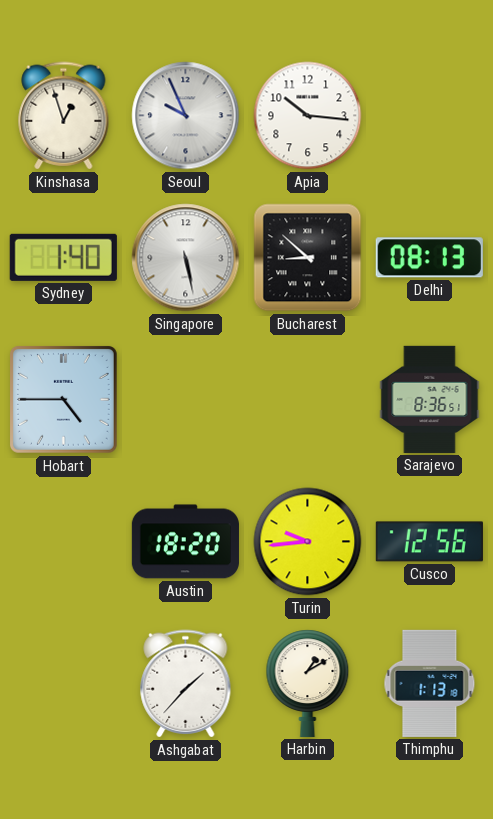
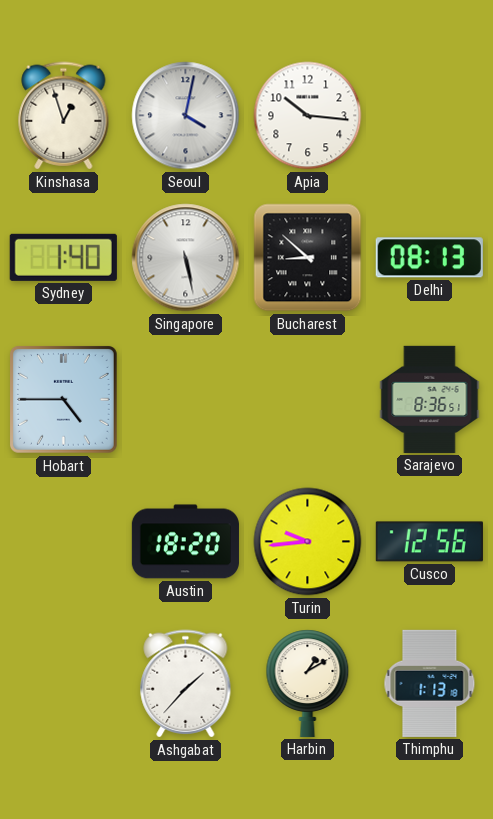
Seoul: 9:56 -> 4:02
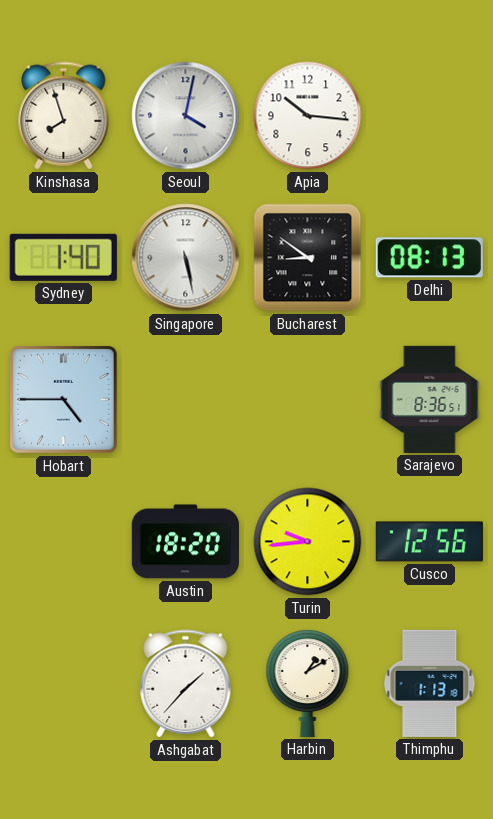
Kinshasa: 12:57 -> 7:57
Bucharest: 8:52 -> 8:51
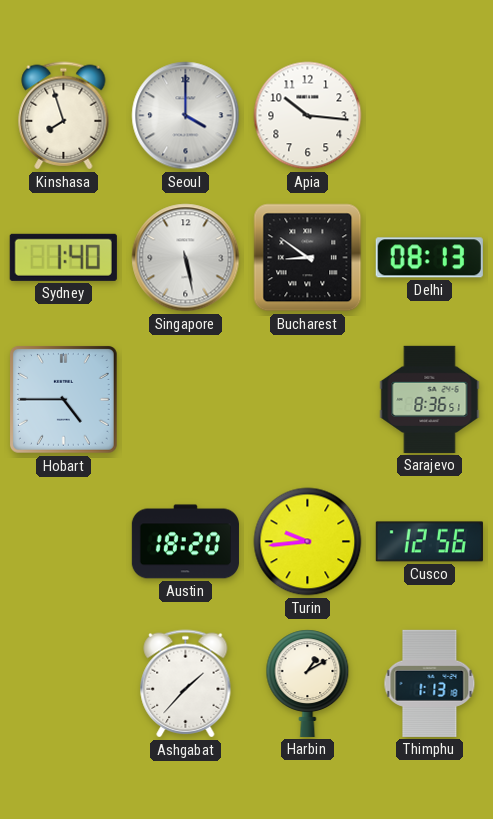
Seoul: 4:02 -> 4:00
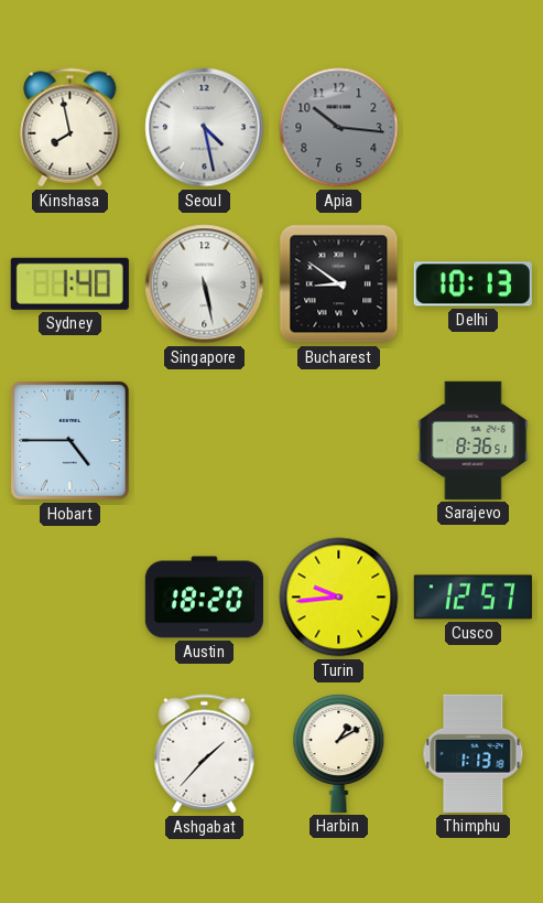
Kinshasa: 7:57 -> 7:58
Seoul: 4:00 -> 4:28
Apia dial: white -> grey
Delhi: 08:13 -> 10:13
Cusco: 12:56 -> 12:57
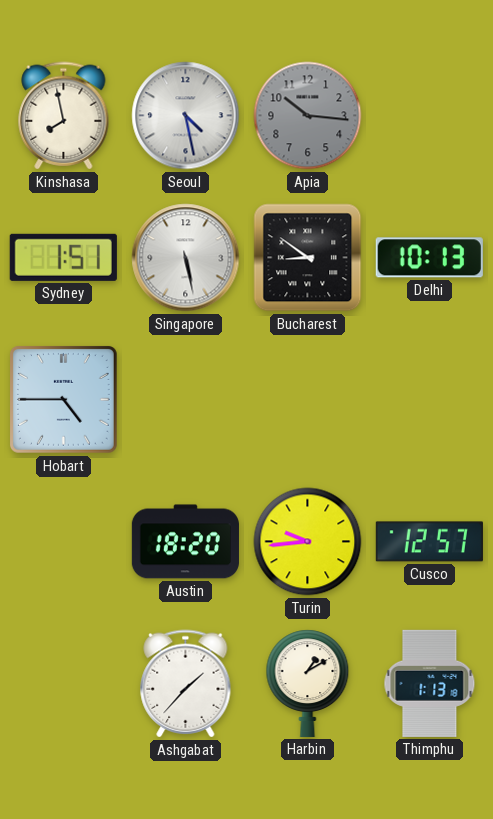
Sydney: 1:40 -> 1:51
Sarajevo: 8:36 -> none
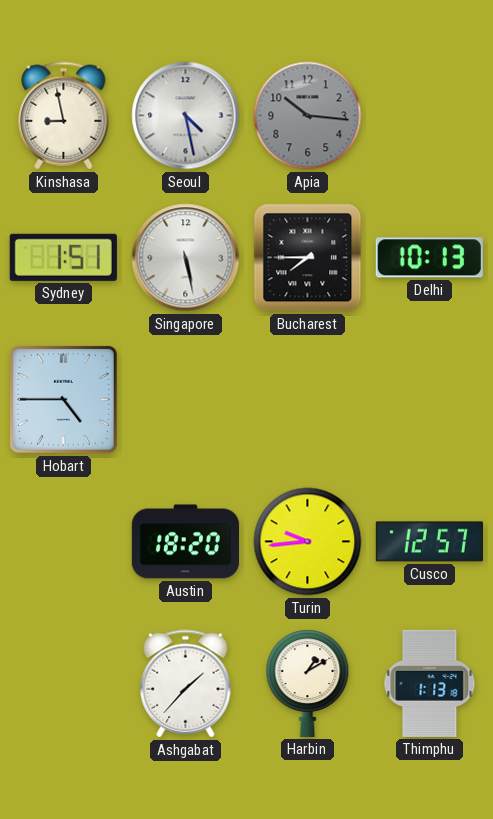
Kinshasa: 7:58 -> 8:58
Bucharest: 8:51 -> 7:45
